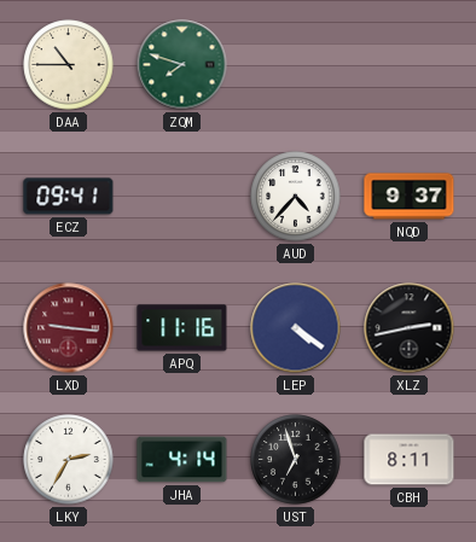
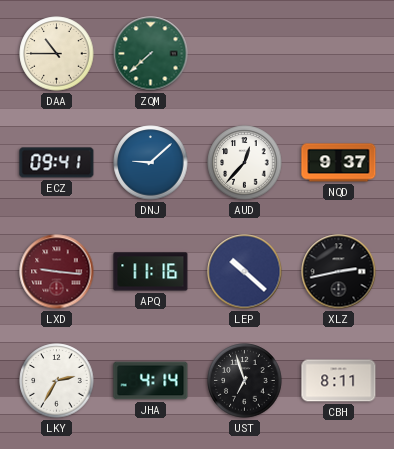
ZQM: 7:48 -> 7:38
DNJ: none -> 9:08
AUD: 4:37 -> 12:37
LEP: 4:21 -> 10:22
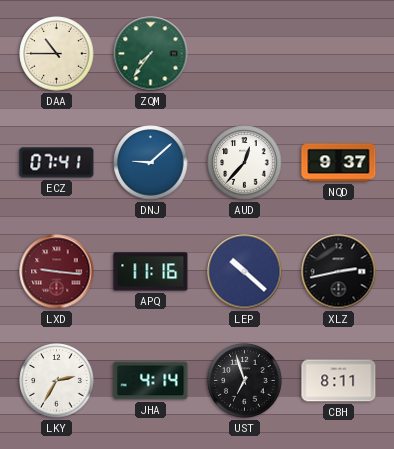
ZQM: 7:38 -> 7:36
ECZ: 09:41 -> 07:41
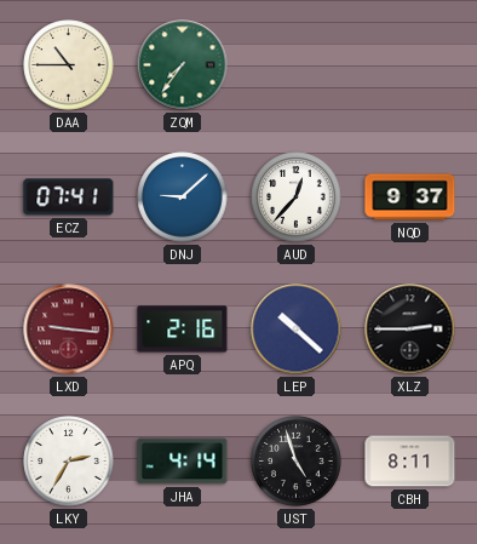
APQ: 11:16 -> 2:16
XLZ: 2:43 -> 2:45
UST: 6:57 -> 4:57
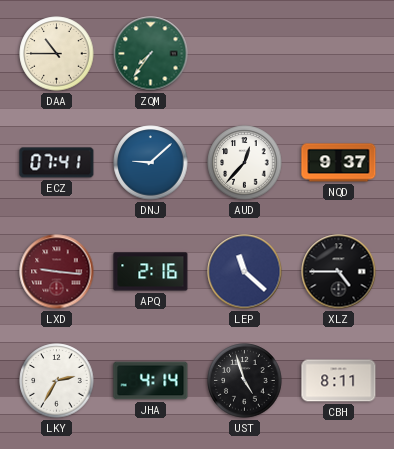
LEP: 10:22 -> 11:22
XLZ: 2:45 -> 4:45
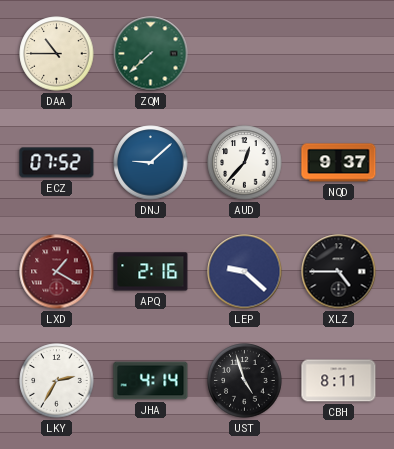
ZQM: 7:36 -> 7:38
ECZ: 07:41 -> 07:52
LXD: 9:16 -> 1:20
LEP: 11:22 -> 9:22
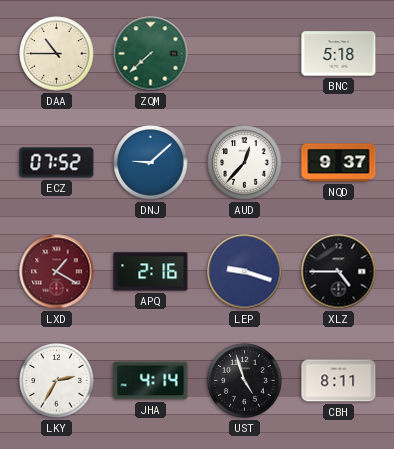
BNC: none -> 5:18
LEP: 9:22 -> 9:18
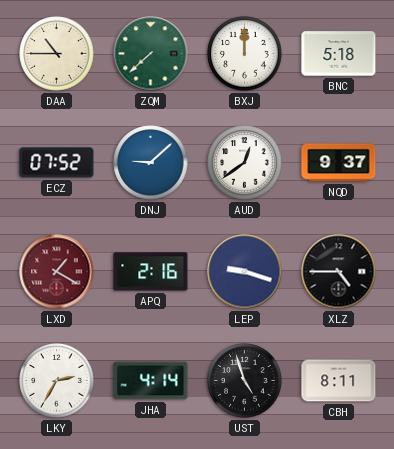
BXJ: none -> 12:00
AUD: 12:37 -> 12:39
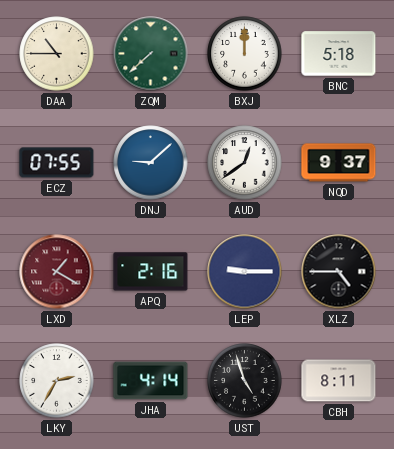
ECZ: 07:52 -> 07:55
LEP: 9:18 -> 9:15
